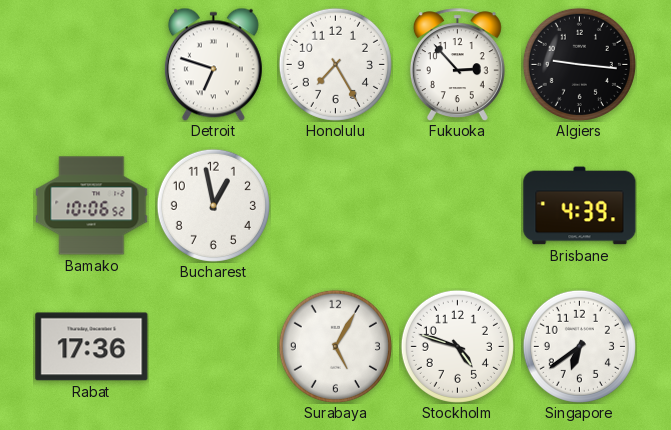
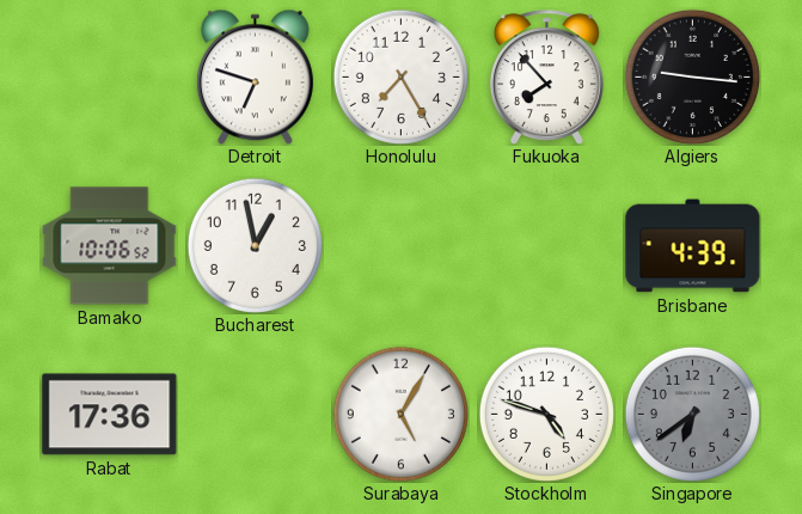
Fukuoka: 2:53 -> 7:53
Singapore dial: white -> grey
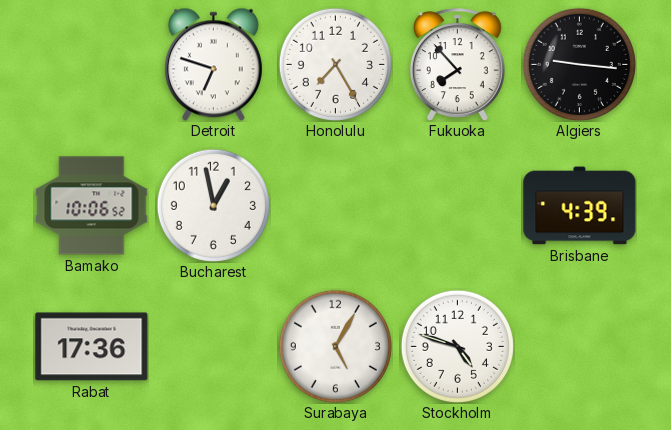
Singapore: 6:39 -> none
